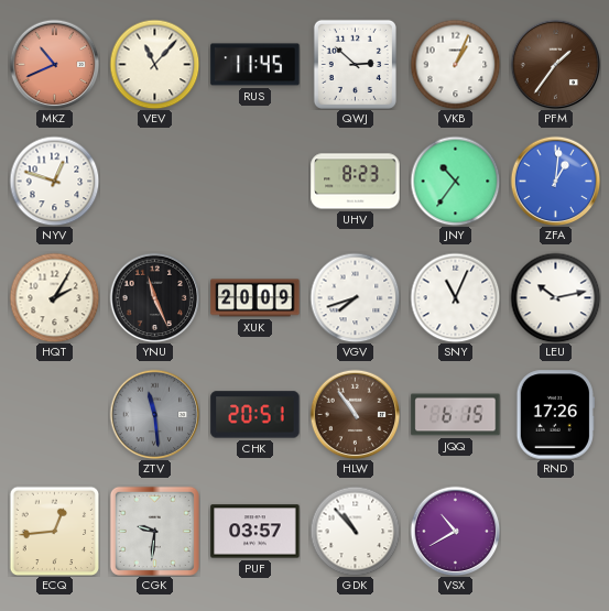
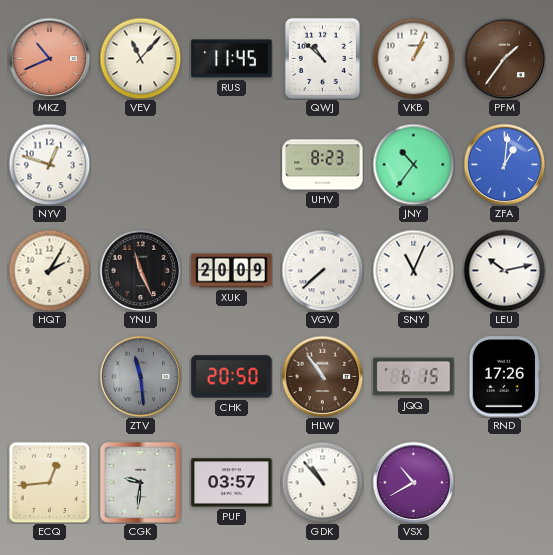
QWJ: 2:52 -> 10:52
VGV: 7:42 -> 7:38
CHK: 20:51 -> 20:50
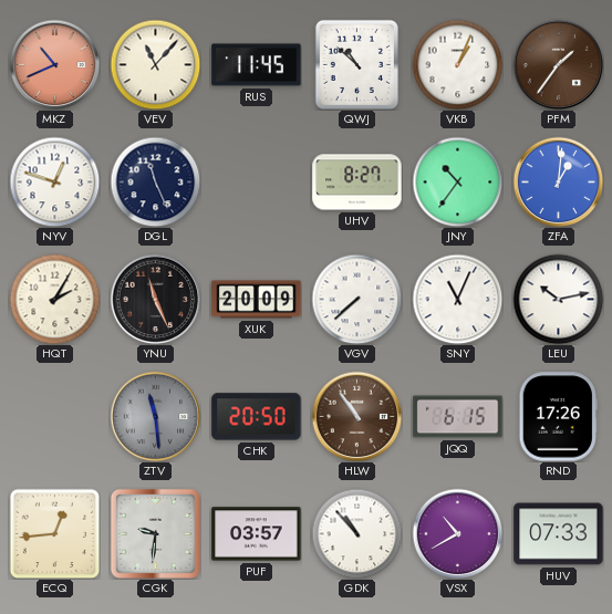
DGL: none -> 11:26
UHV: 8:23 -> 8:27
HUV: none -> 07:33
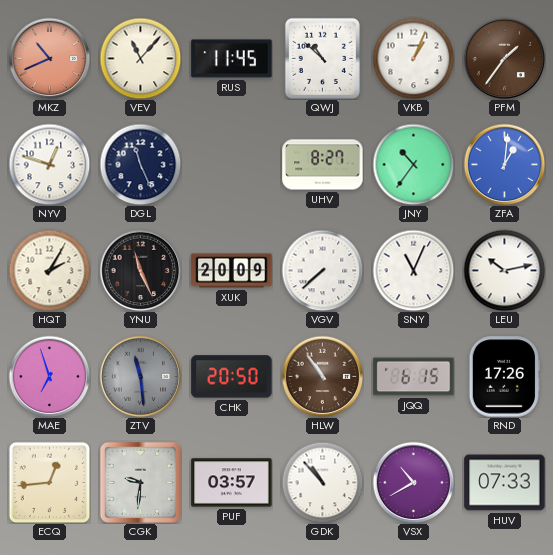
MAE: none -> 6:57
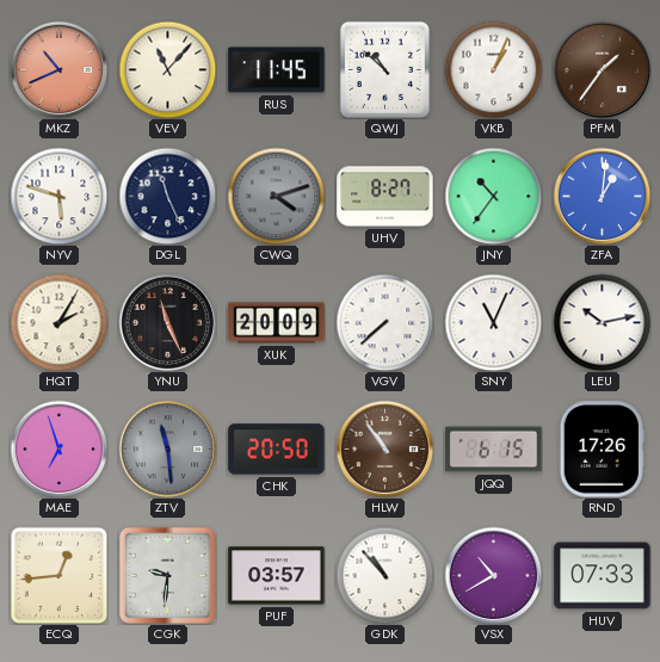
NYV: 12:48 -> 5:48
CWQ: none -> 4:12
